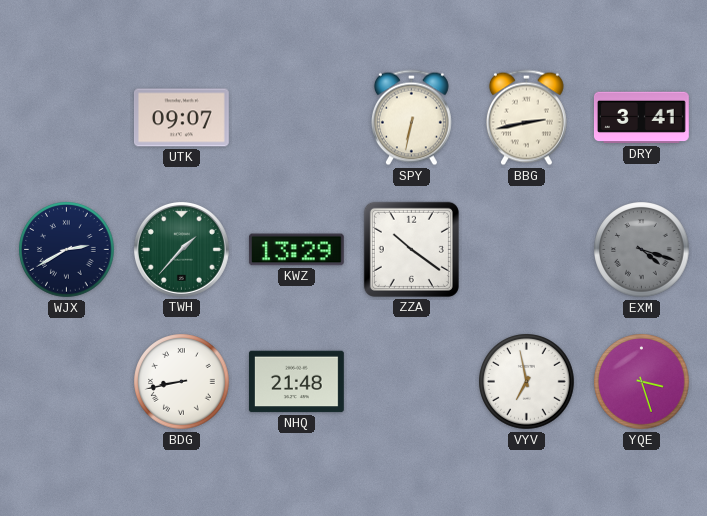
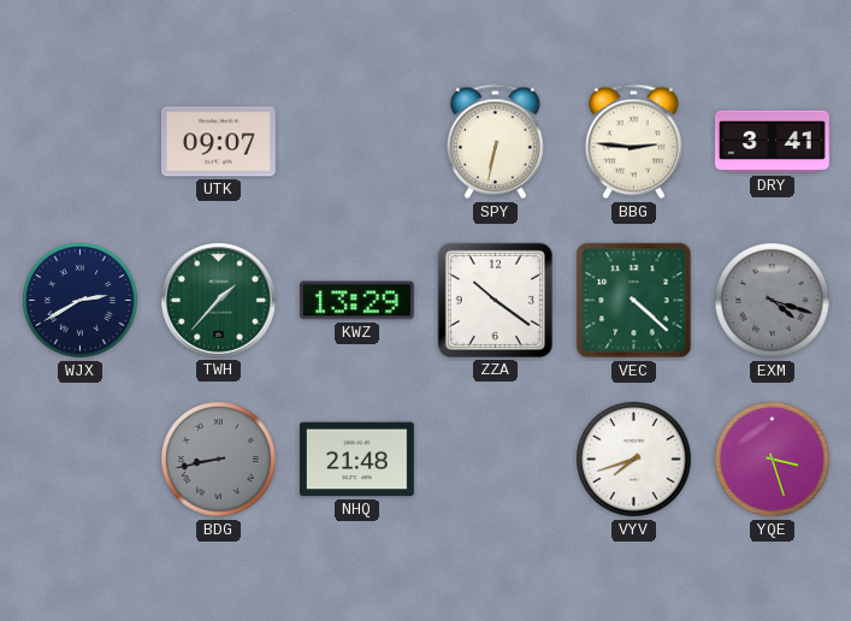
BBG: 2:43 -> 2:46
VEC: none -> 4:22
BDG dial: white -> grey
VYV: 6:58 -> 7:42
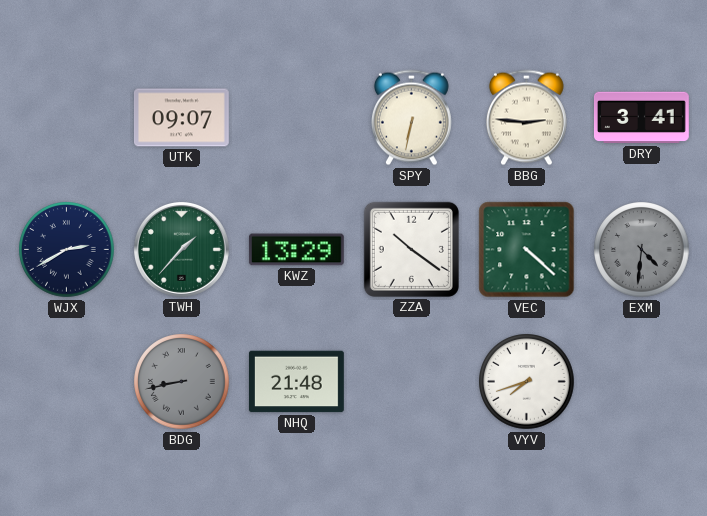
EXM: 4:18 -> 4:31
YQE: 3:27 -> none
